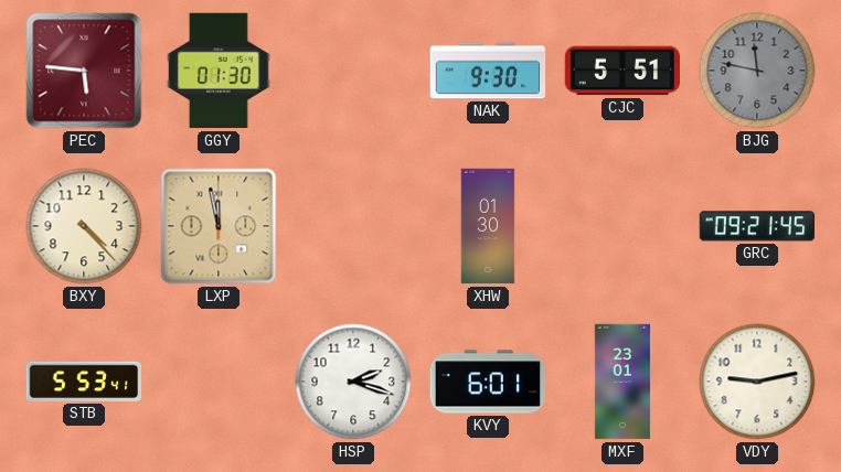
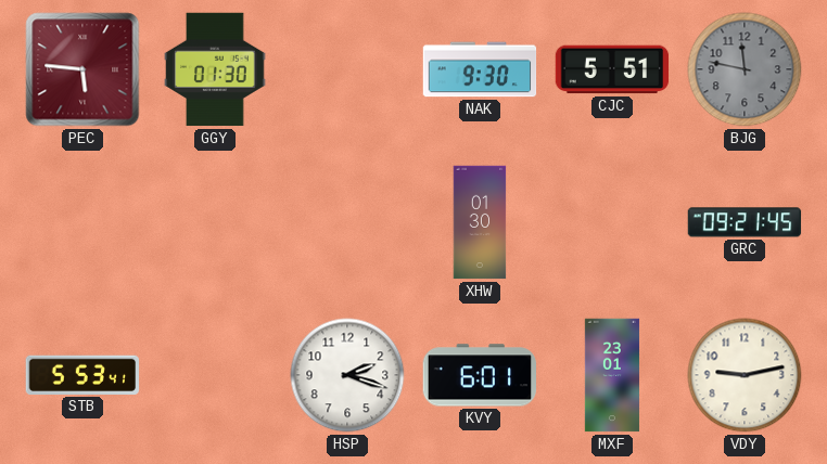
BXY: 4:23 -> none
LXP: 11:58 -> none
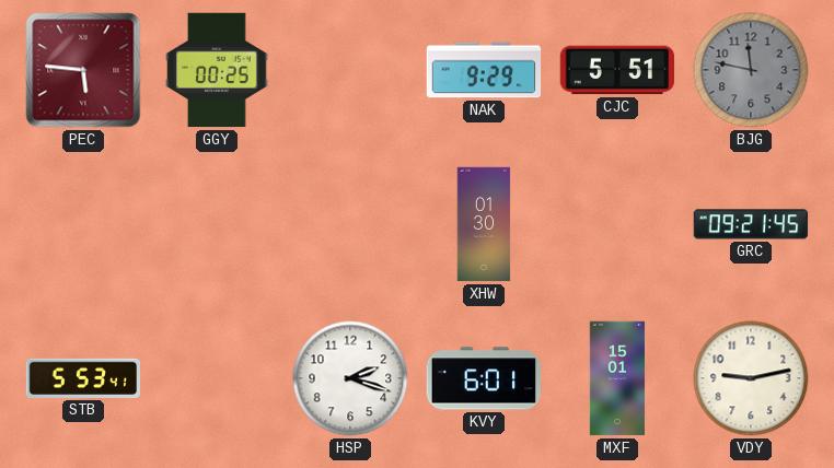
GGY: 01:30 -> 00:25
NAK: 9:30 -> 9:29
MXF: 23:01 -> 15:01
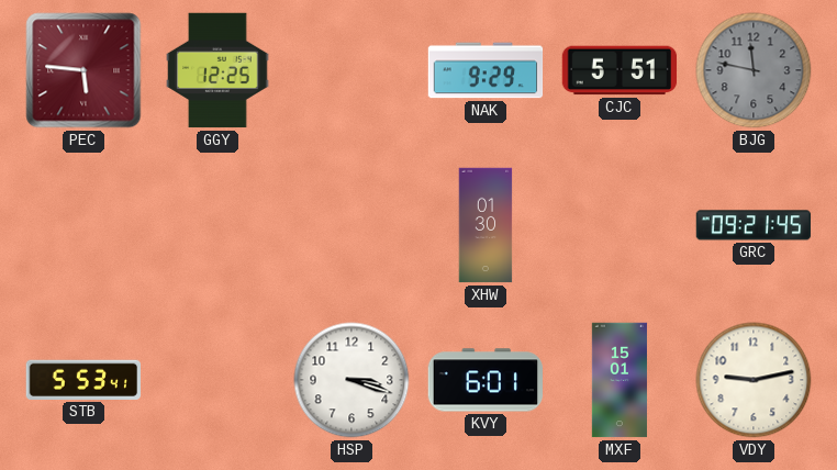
GGY: 00:25 -> 12:25
HSP: 2:18 -> 3:18
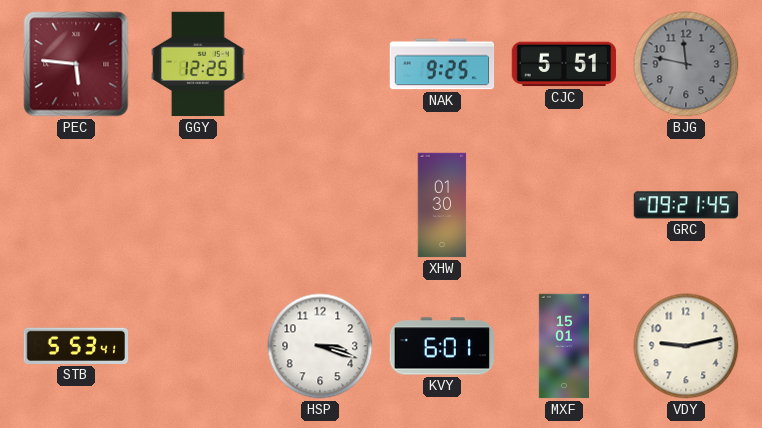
NAK: 9:29 -> 9:25
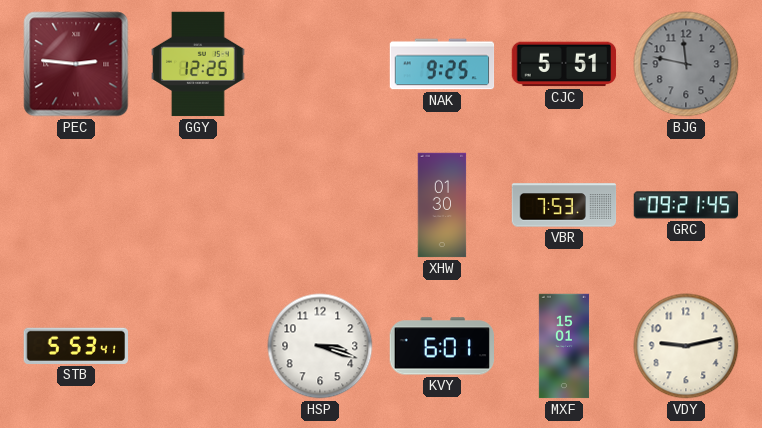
PEC: 5:46 -> 2:46
VBR: none -> 7:53
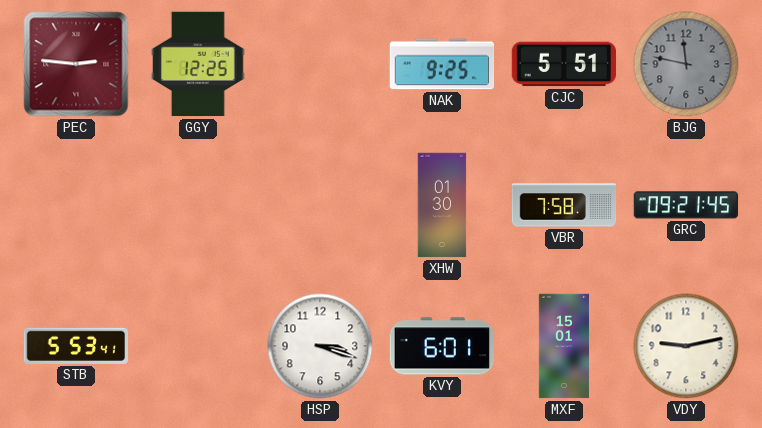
VBR: 7:53 -> 7:58
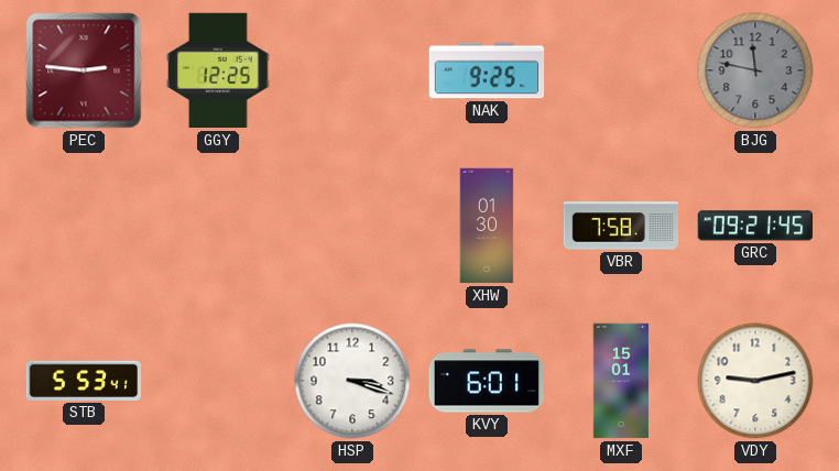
CJC: 5:51 -> none
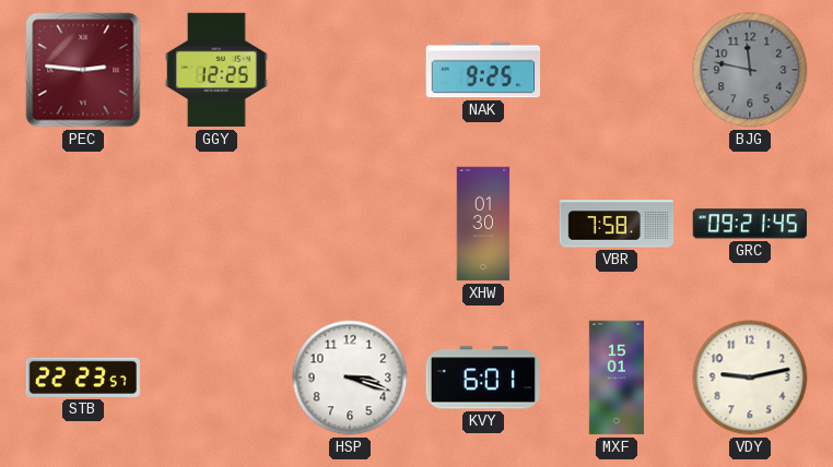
STB: 5:53 -> 22:23
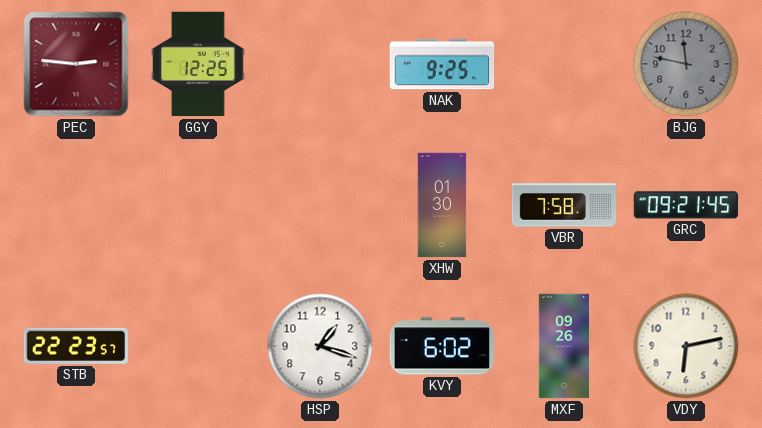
HSP: 3:18 -> 1:18
KVY: 6:01 -> 6:02
MXF: 15:01 -> 09:26
VDY: 9:13 -> 6:13
